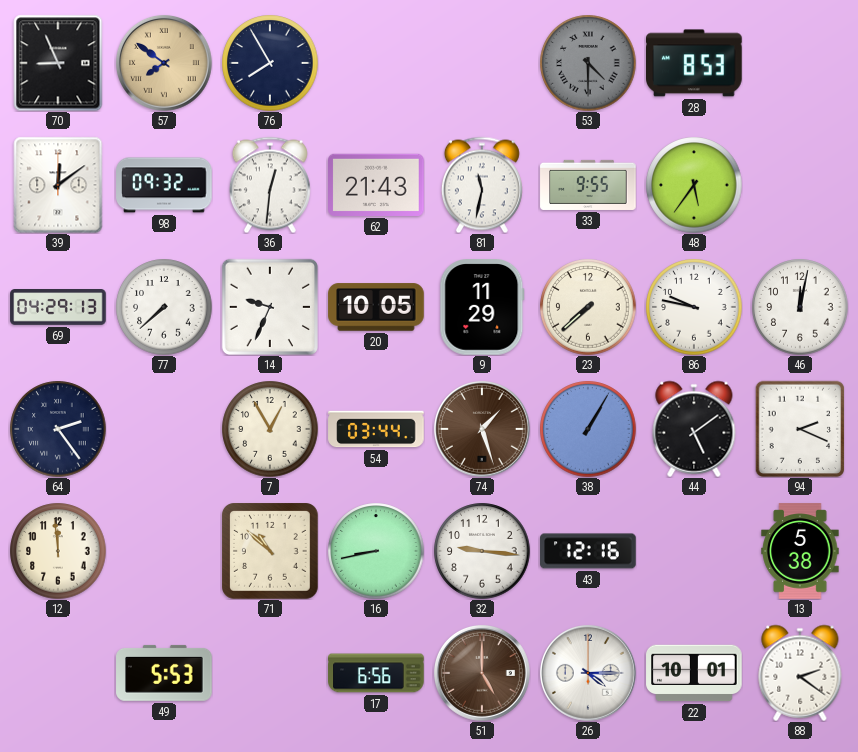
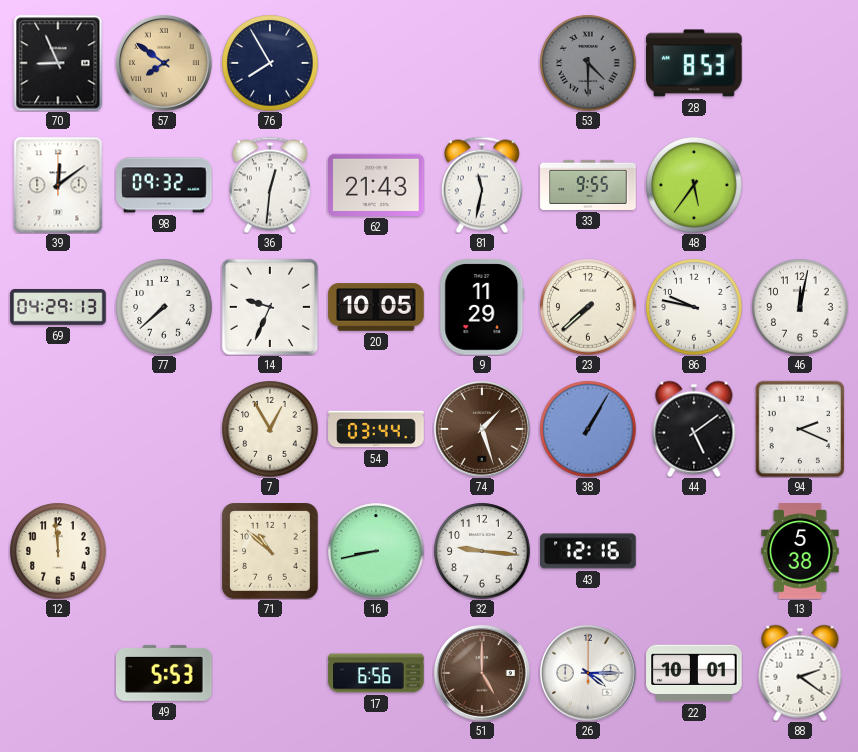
64: 2:24 -> none
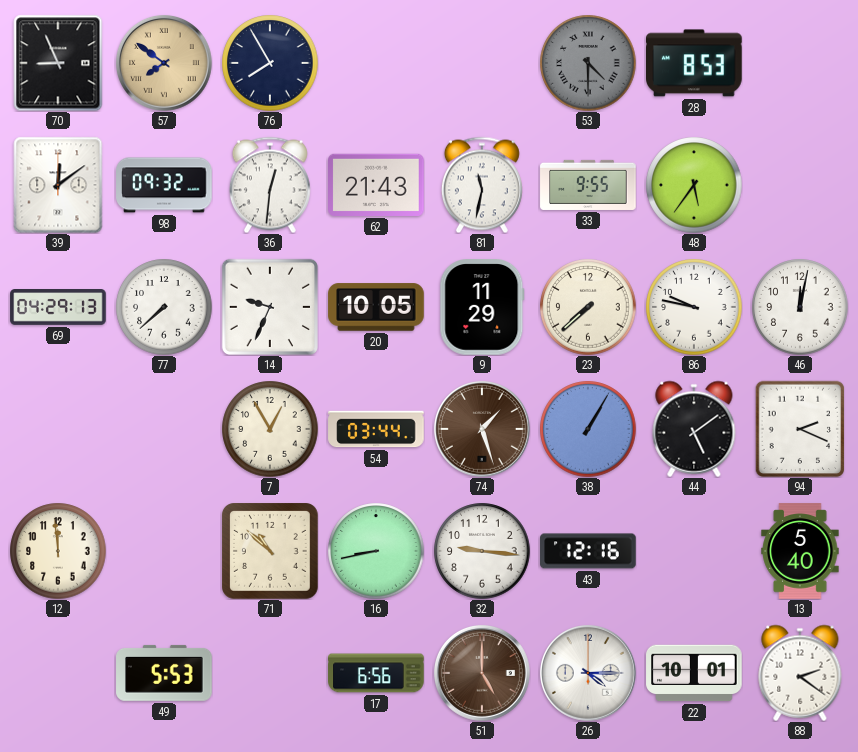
13: 5:38 -> 5:40
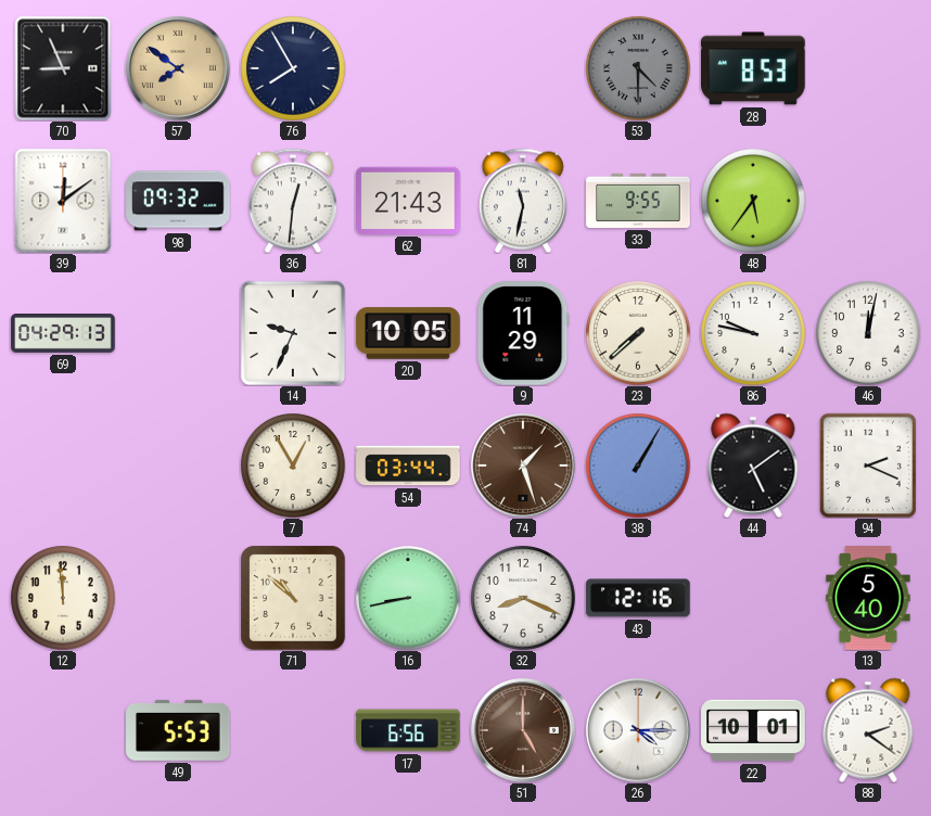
77: 7:38 -> none
32: 9:16 -> 8:19
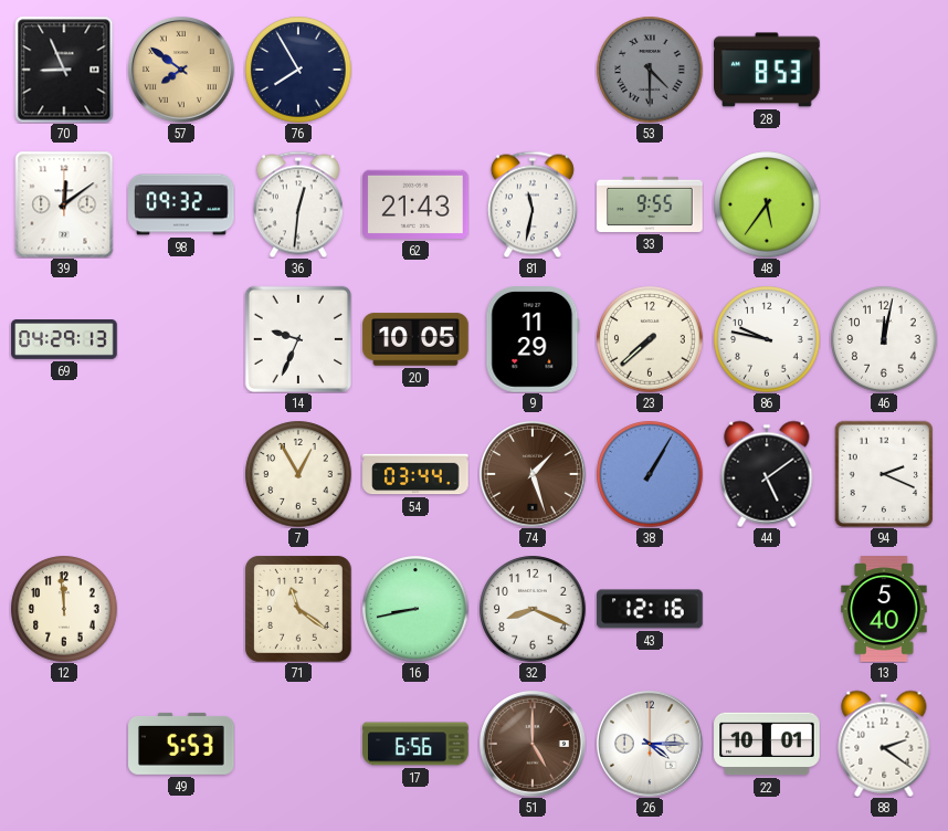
71: 10:52 -> 11:21
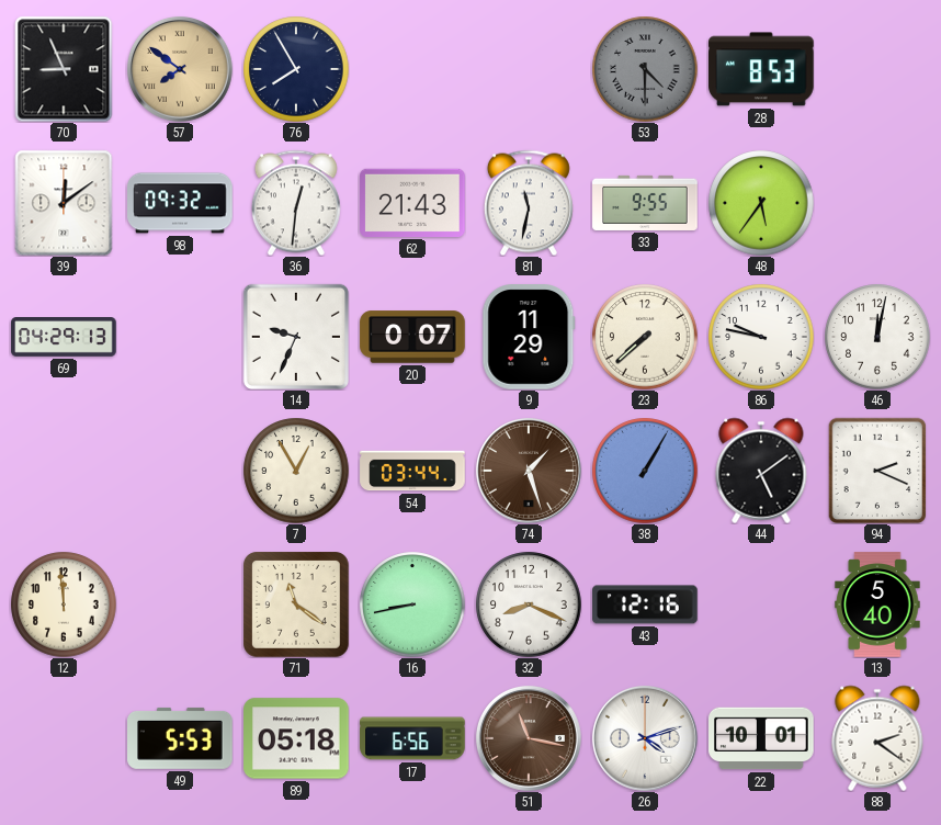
20: 10:05 -> 0:07
89: none -> 05:18
51: 5:00 -> 11:17
26: 4:15 -> 4:12
